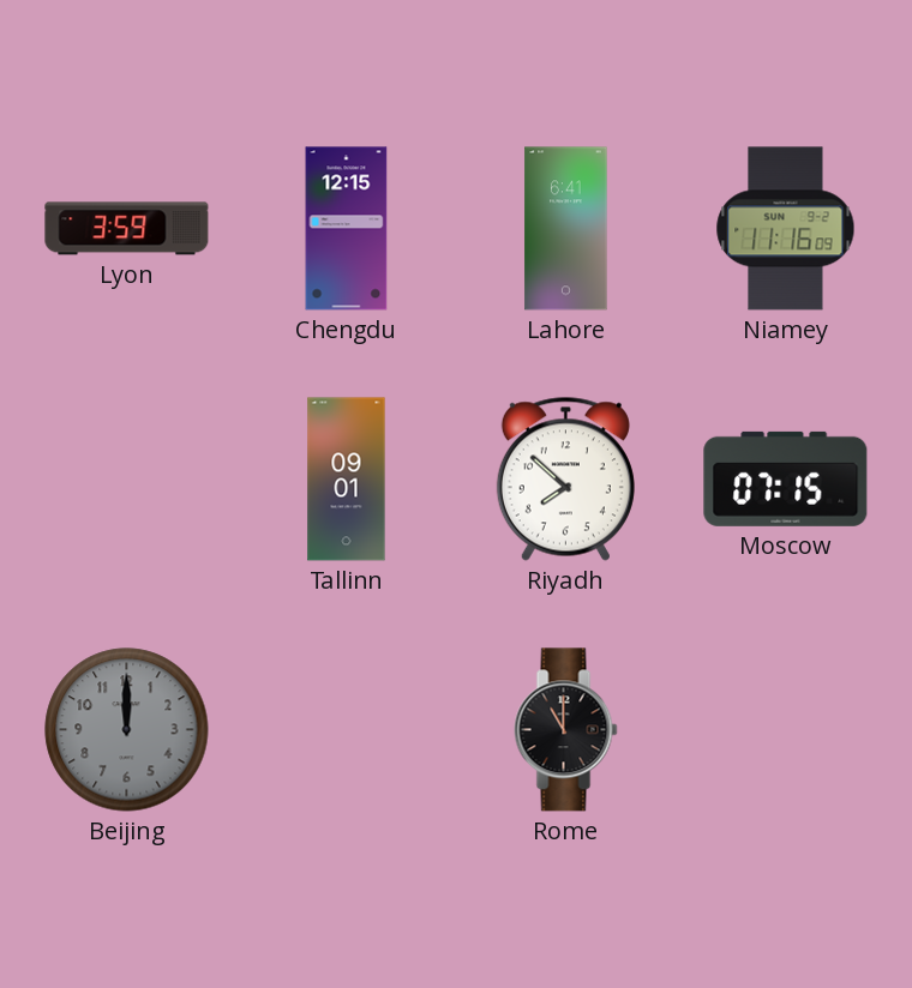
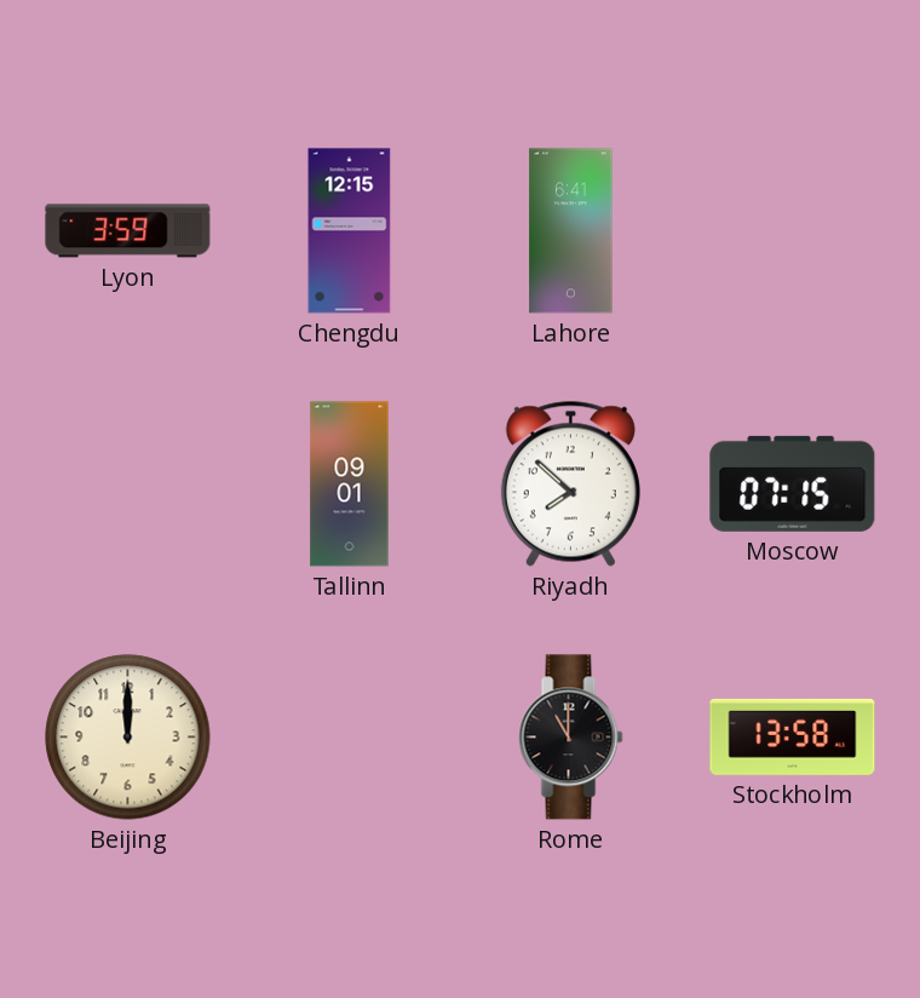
Niamey: 11:16 -> none
Beijing dial: grey -> cream
Stockholm: none -> 13:58
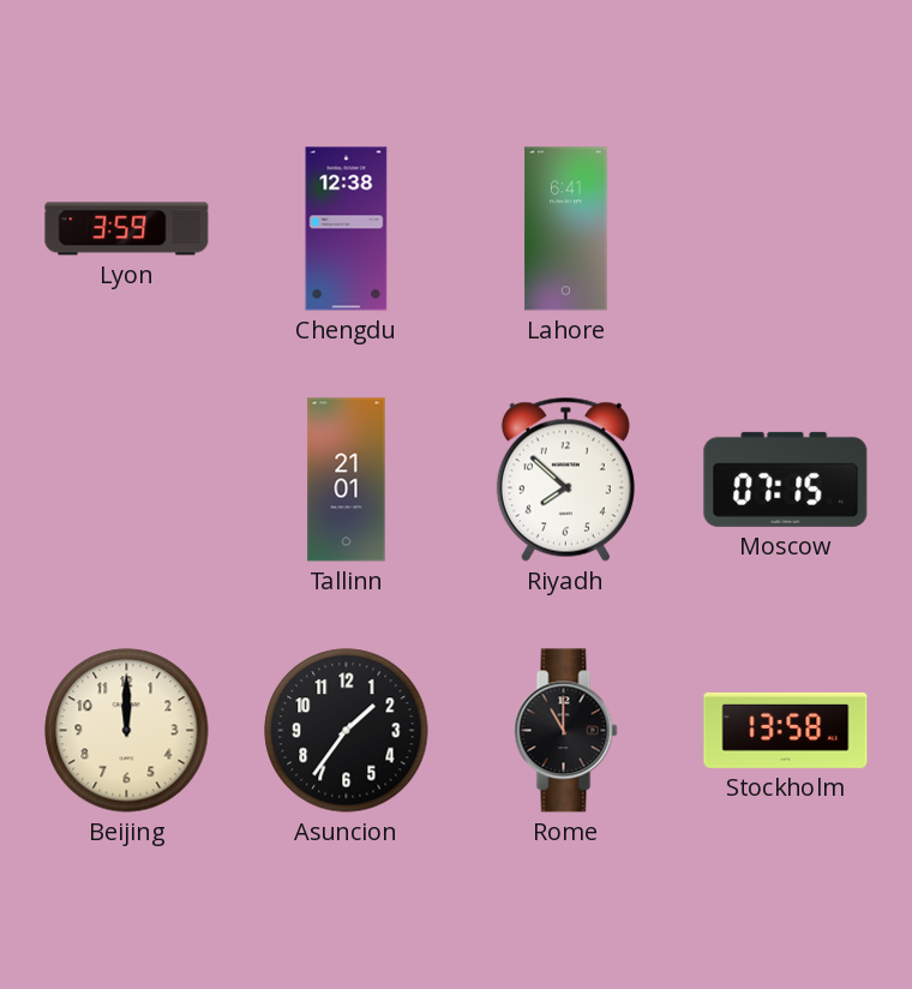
Chengdu: 12:15 -> 12:38
Tallinn: 09:01 -> 21:01
Asuncion: none -> 1:36
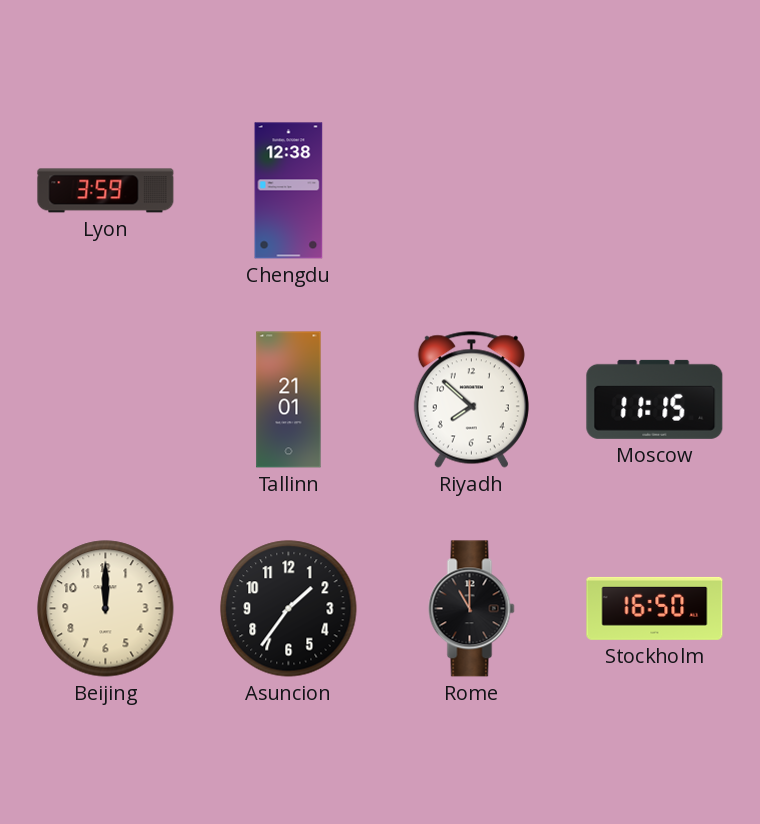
Lahore: 6:41 -> none
Moscow: 07:15 -> 11:15
Stockholm: 13:58 -> 16:50
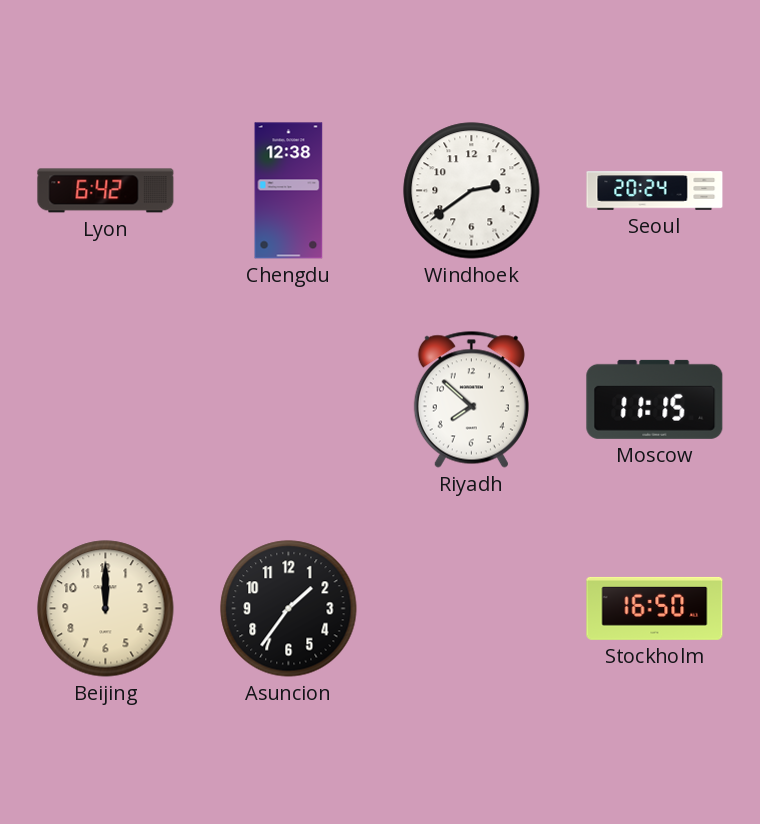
Lyon: 3:59 -> 6:42
Windhoek: none -> 2:39
Seoul: none -> 20:24
Tallinn: 21:01 -> none
Rome: 11:00 -> none
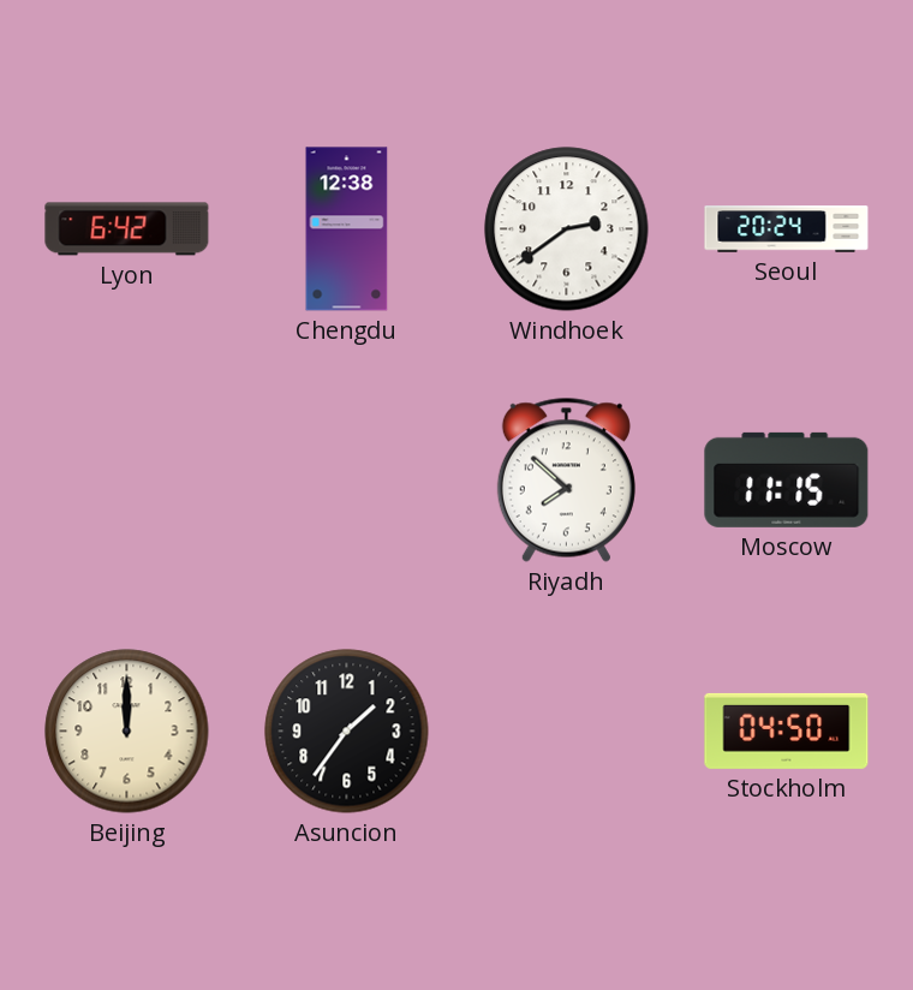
Stockholm: 16:50 -> 04:50
